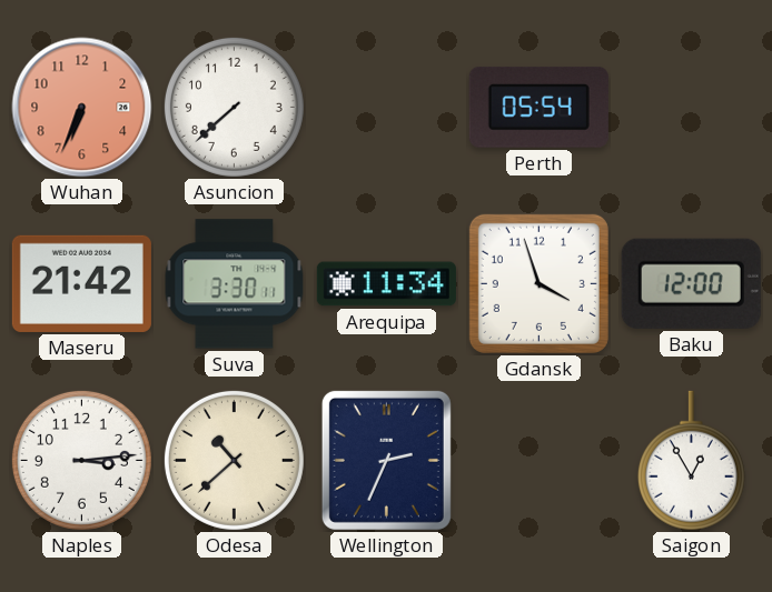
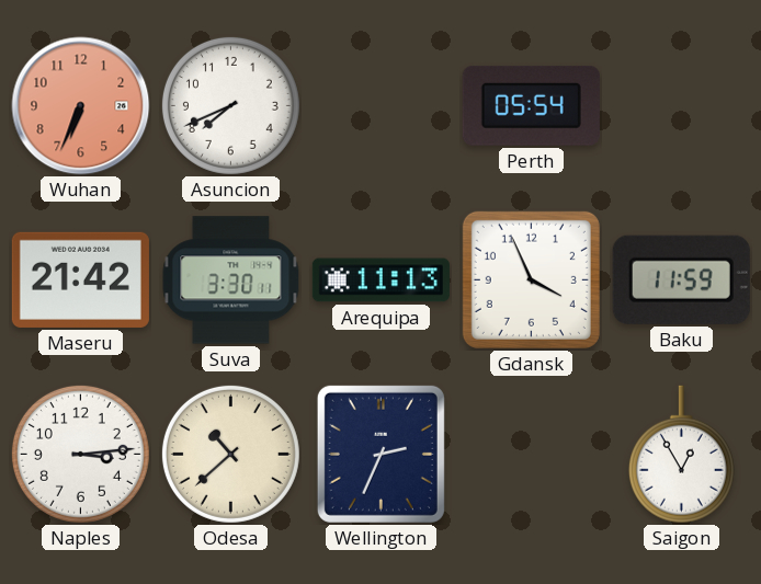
Asuncion: 7:38 -> 7:41
Arequipa: 11:34 -> 11:13
Gdansk: 3:57 -> 3:56
Baku: 12:00 -> 11:59
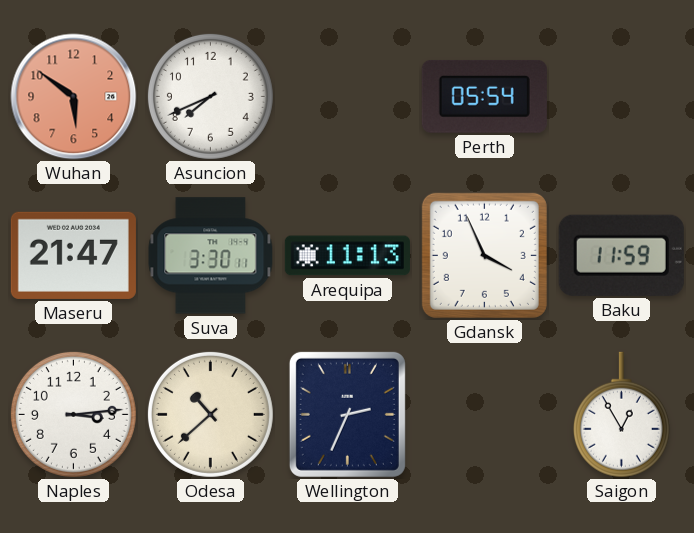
Wuhan: 6:34 -> 5:51
Maseru: 21:42 -> 21:47
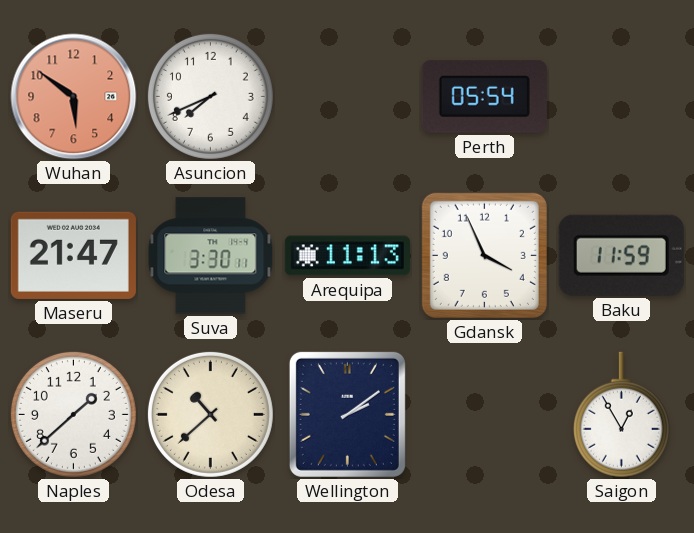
Naples: 3:14 -> 1:38
Wellington: 2:34 -> 2:09
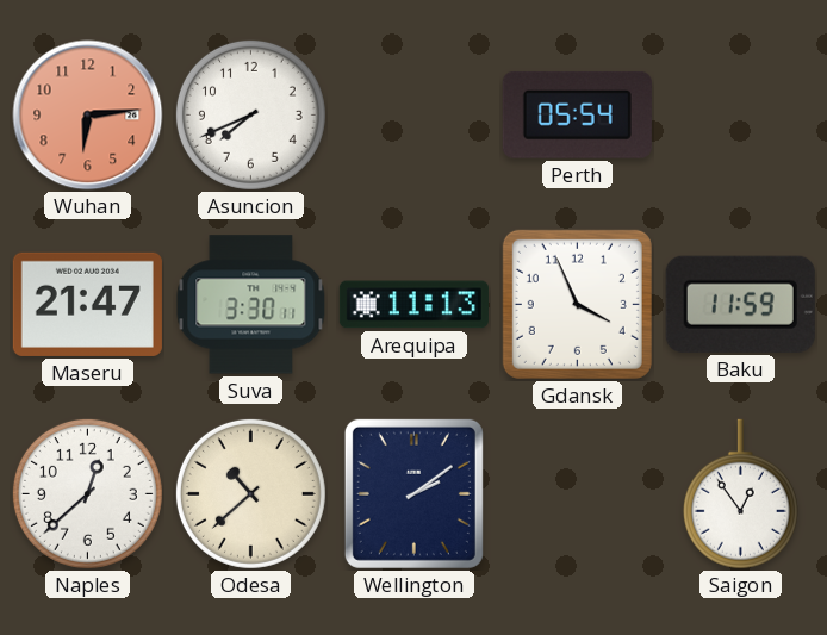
Wuhan: 5:51 -> 6:14
Naples: 1:38 -> 12:38
Saigon: 12:55 -> 12:54
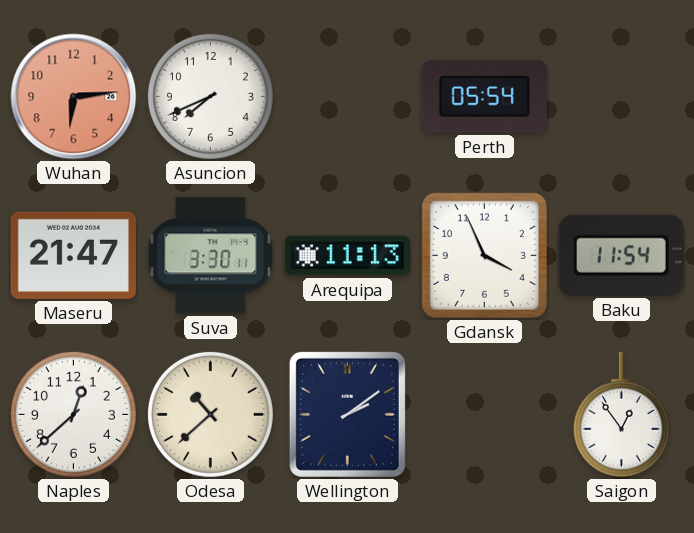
Baku: 11:59 -> 11:54
